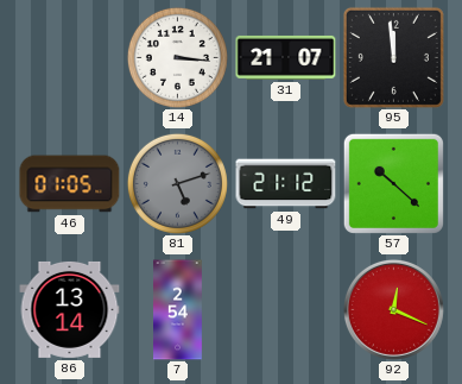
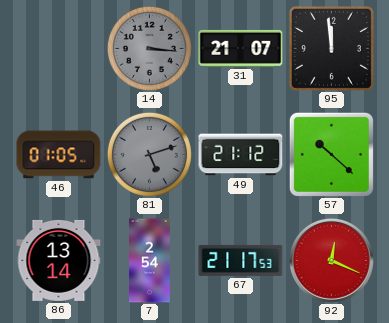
14 dial: white -> grey
67: none -> 21:17
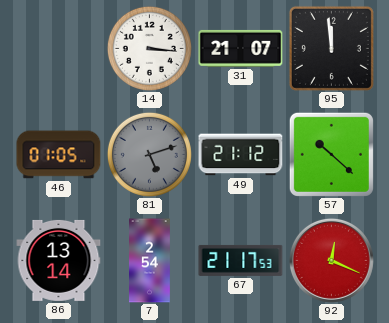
14 dial: grey -> white
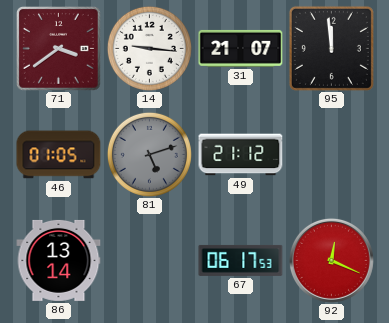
71: none -> 3:39
14: 3:16 -> 9:16
57: 10:22 -> none
7: 2:54 -> none
67: 21:17 -> 06:17
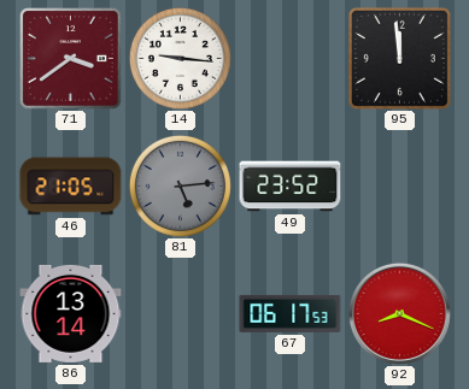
31: 21:07 -> none
46: 01:05 -> 21:05
81: 5:12 -> 5:14
49: 21:12 -> 23:52
92: 12:19 -> 8:19
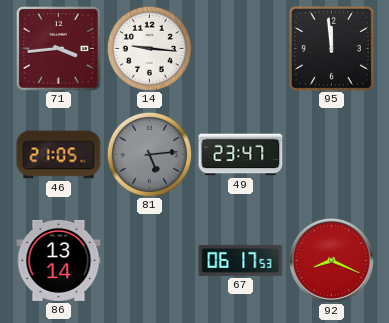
71: 3:39 -> 3:44
49: 23:52 -> 23:47
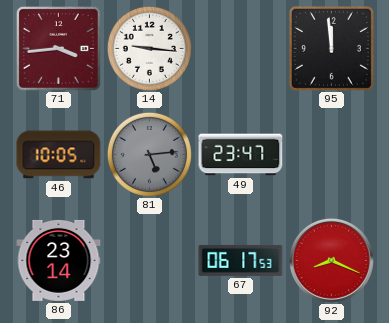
46: 21:05 -> 10:05
86: 13:14 -> 23:14
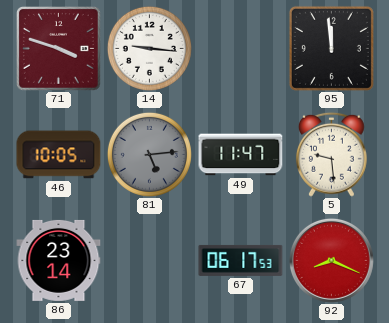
71: 3:44 -> 3:48
49: 23:47 -> 11:47
5: none -> 9:29
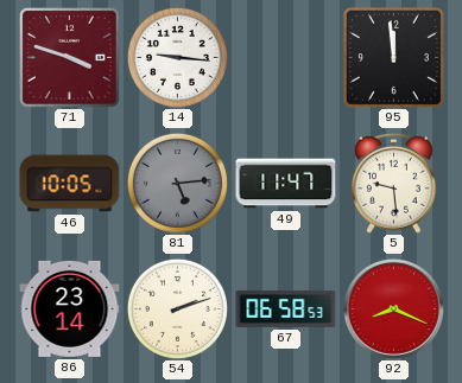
54: none -> 2:12
67: 06:17 -> 06:58
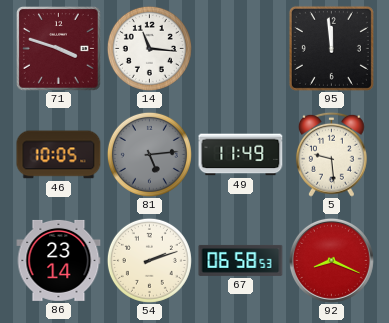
14: 9:16 -> 11:16
49: 11:47 -> 11:49
